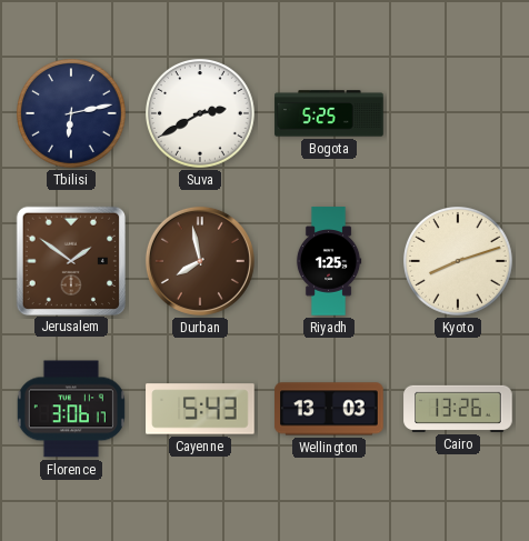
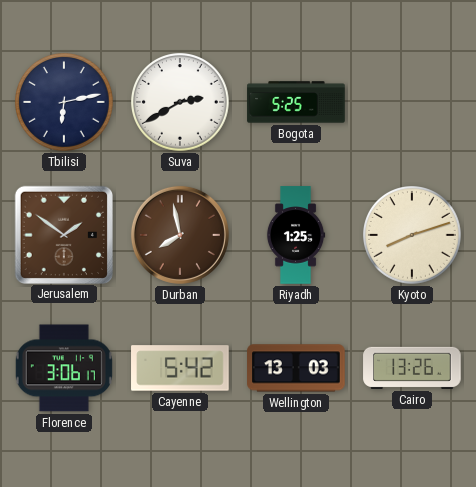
Cayenne: 5:43 -> 5:42
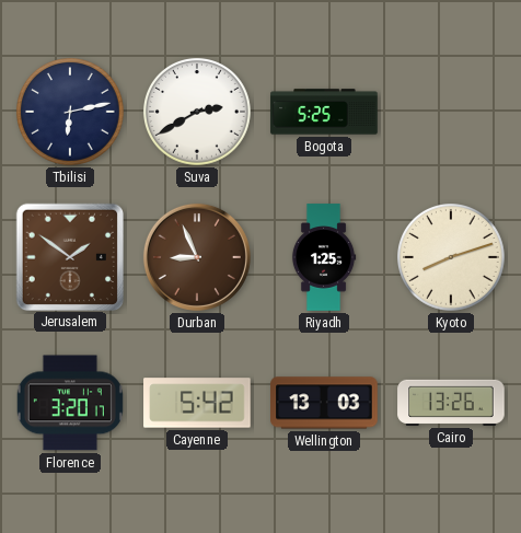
Durban: 7:58 -> 8:56
Florence: 3:06 -> 3:20
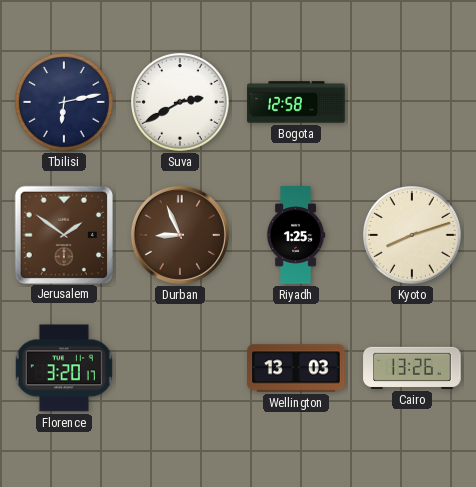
Bogota: 5:25 -> 12:58
Cayenne: 5:42 -> none
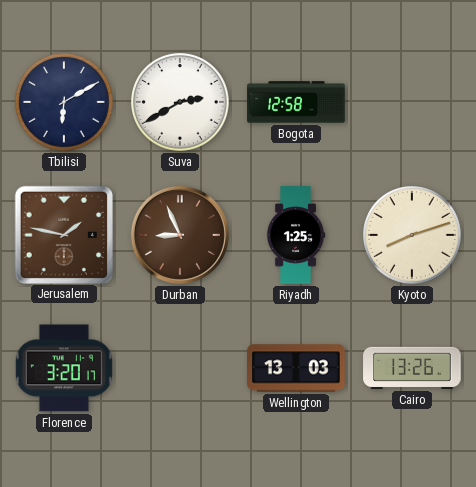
Tbilisi: 6:13 -> 6:10
Jerusalem: 1:51 -> 1:47
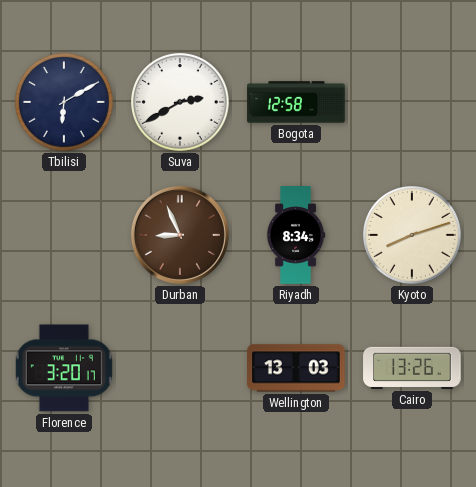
Jerusalem: 1:47 -> none
Riyadh: 1:25 -> 8:34
